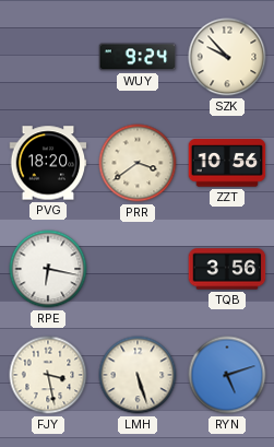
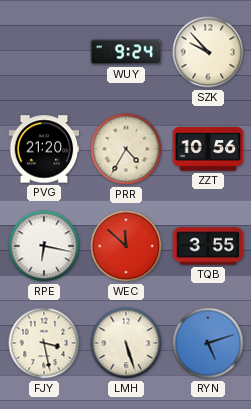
PVG: 18:20 -> 21:20
PRR: 3:39 -> 4:35
WEC: none -> 11:52
TQB: 3:56 -> 3:55
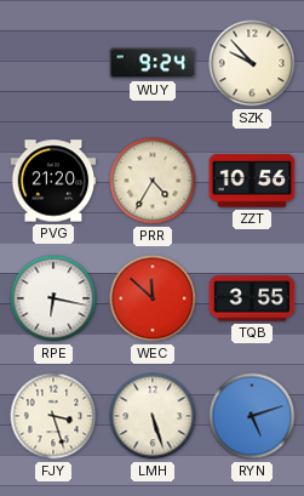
FJY: 3:28 -> 3:27
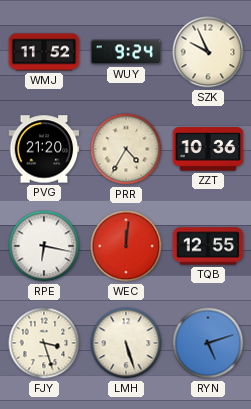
WMJ: none -> 11:52
SZK: 9:53 -> 9:56
ZZT: 10:56 -> 10:36
WEC: 11:52 -> 12:01
TQB: 3:55 -> 12:55
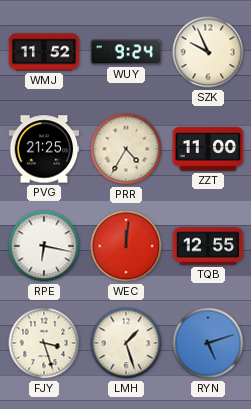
PVG: 21:20 -> 21:25
ZZT: 10:36 -> 11:00
LMH: 5:27 -> 1:27
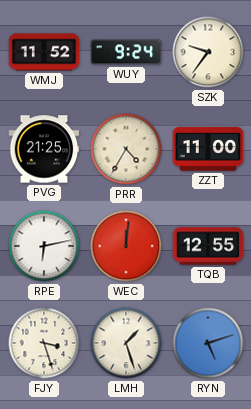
SZK: 9:56 -> 9:36
RPE: 6:17 -> 6:13
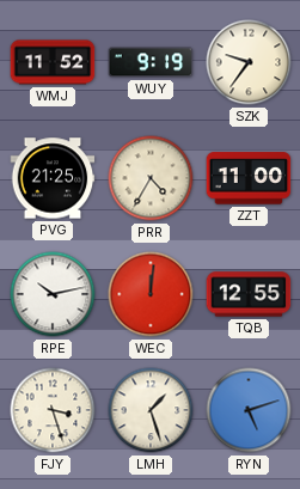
WUY: 9:24 -> 9:19
RPE: 6:13 -> 10:13
